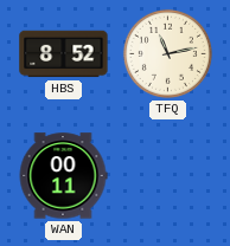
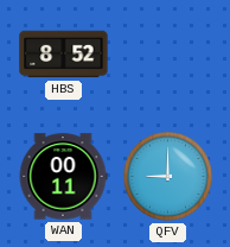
TFQ: 11:13 -> none
QFV: none -> 9:00
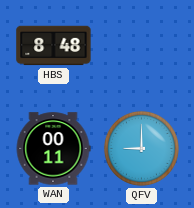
HBS: 8:52 -> 8:48
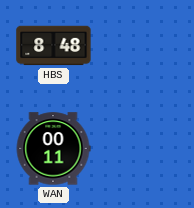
QFV: 9:00 -> none
